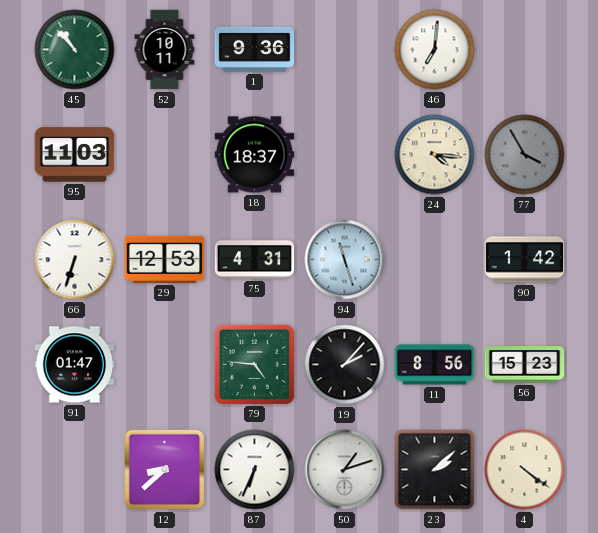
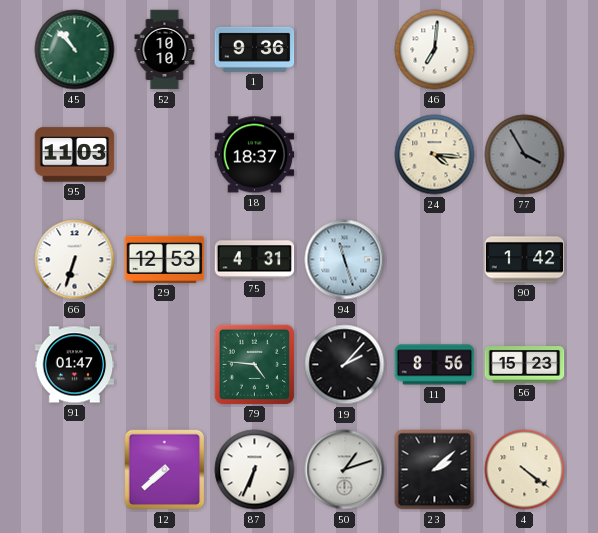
52: 10:11 -> 10:10
12: 8:38 -> 7:38
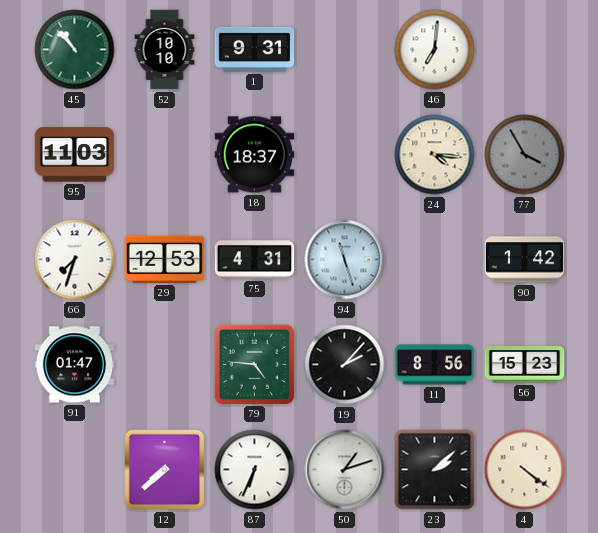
1: 9:36 -> 9:31
66: 6:33 -> 7:33
